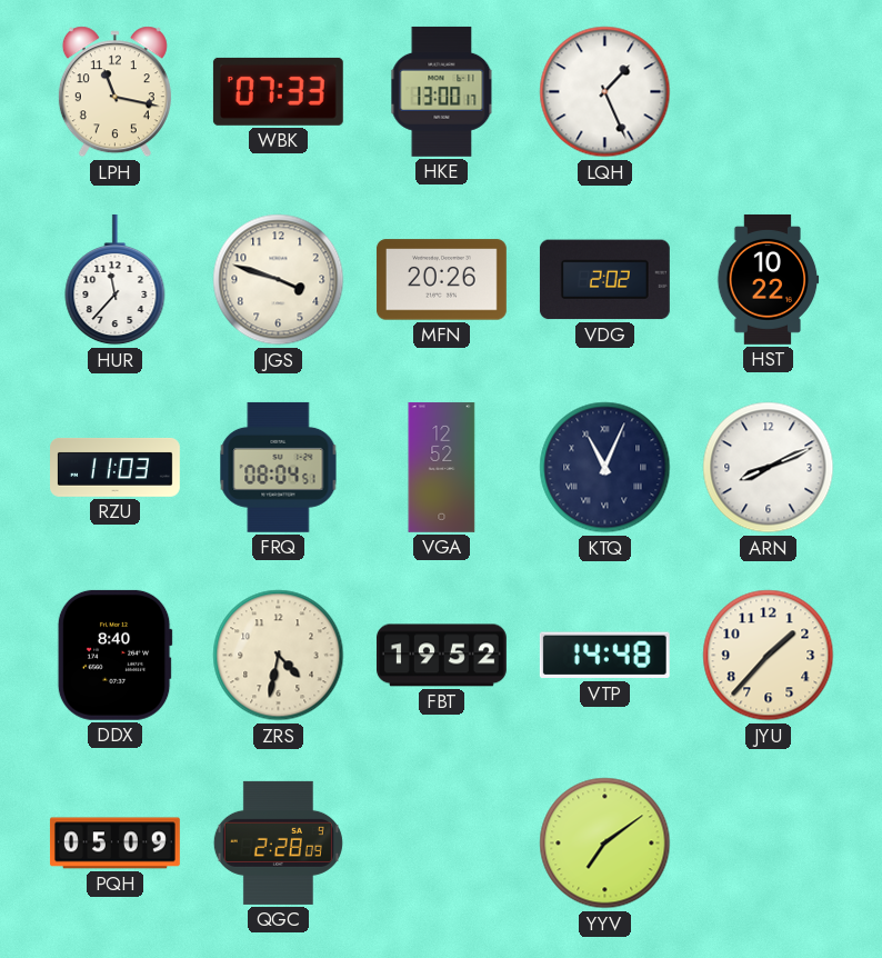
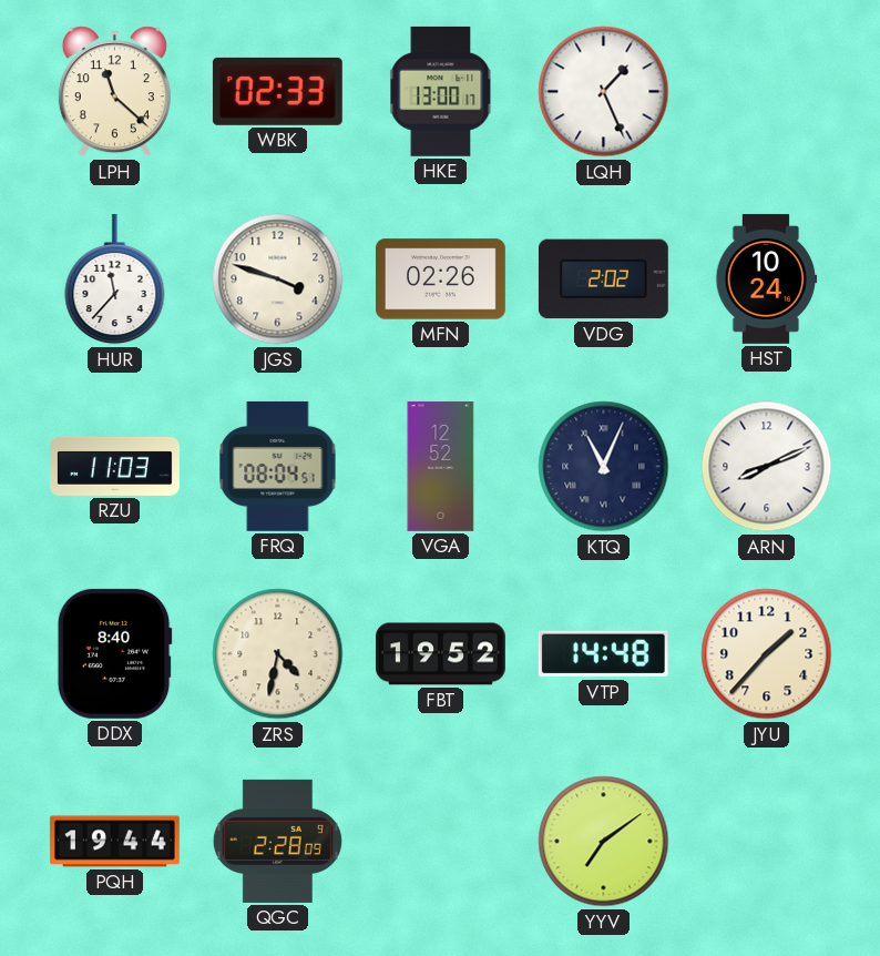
LPH: 11:17 -> 11:22
WBK: 07:33 -> 02:33
MFN: 20:26 -> 02:26
HST: 10:22 -> 10:24
PQH: 05:09 -> 19:44
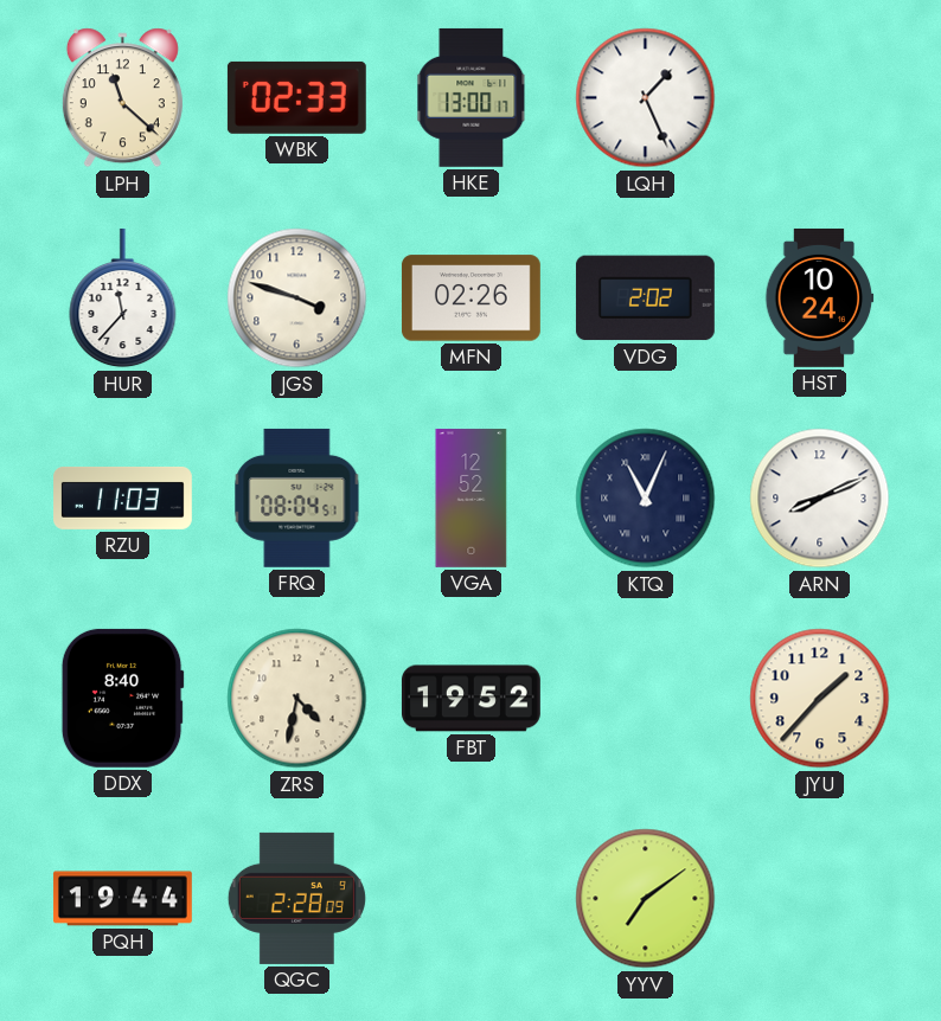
VTP: 14:48 -> none
